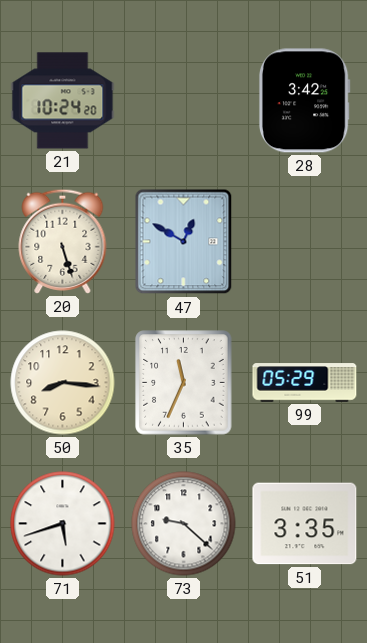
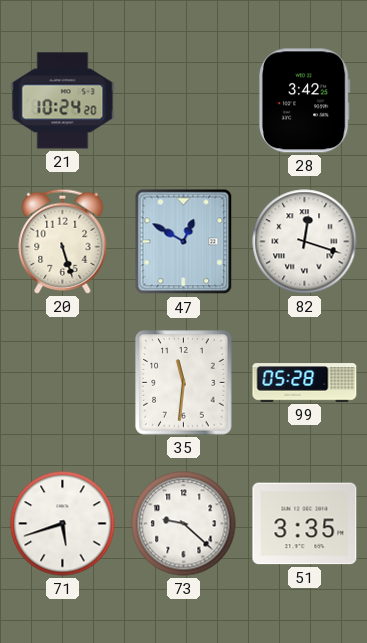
82: none -> 12:18
50: 8:16 -> none
35: 11:34 -> 11:31
99: 05:29 -> 05:28
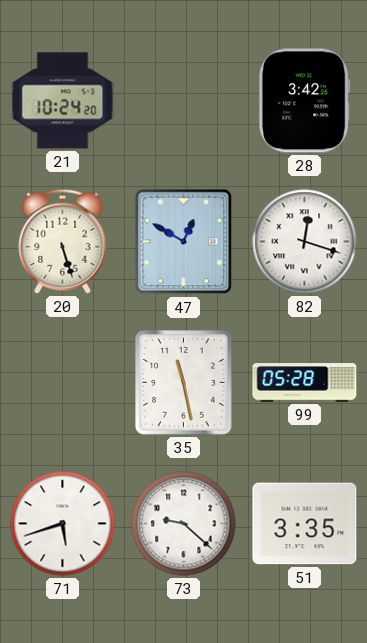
35: 11:31 -> 11:28
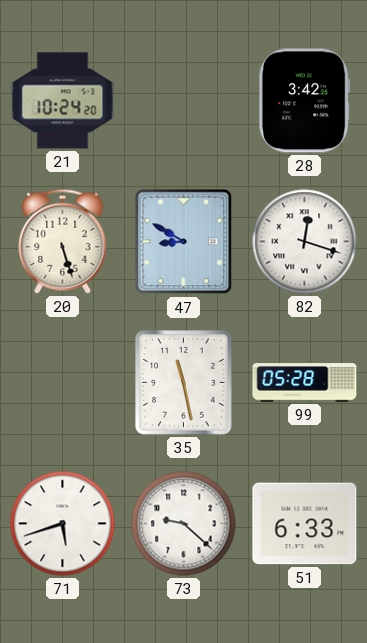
47: 12:50 -> 8:50
51: 3:35 -> 6:33
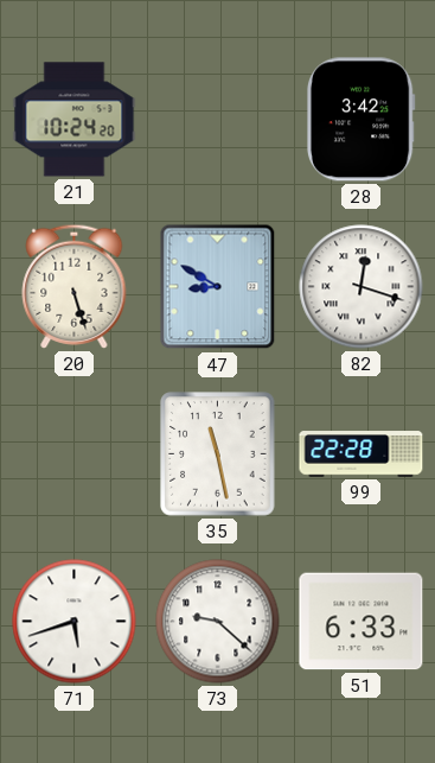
99: 05:28 -> 22:28
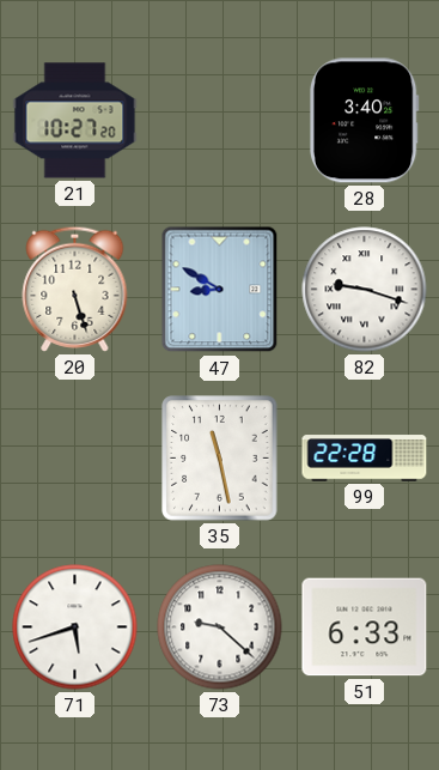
21: 10:24 -> 10:27
28: 3:42 -> 3:40
82: 12:18 -> 9:18
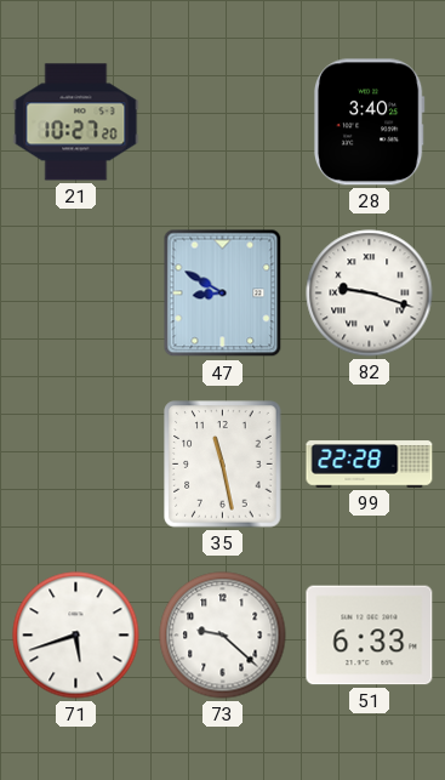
20: 5:27 -> none
